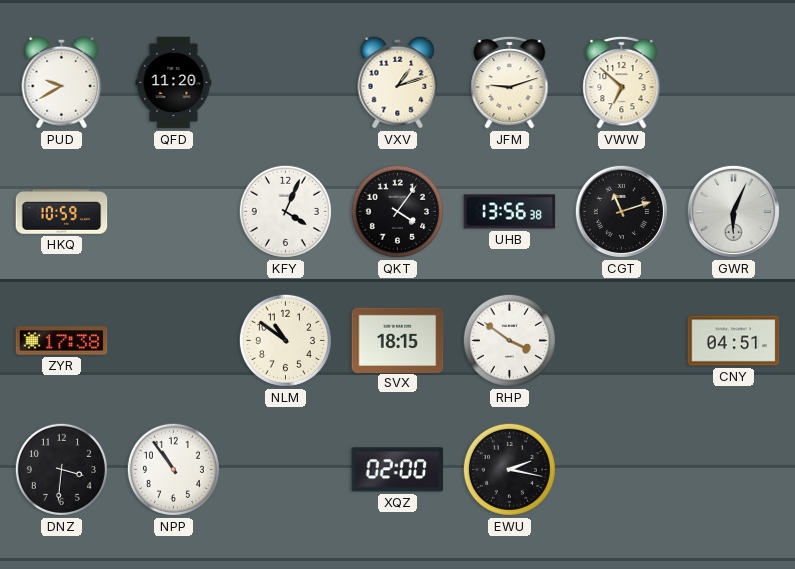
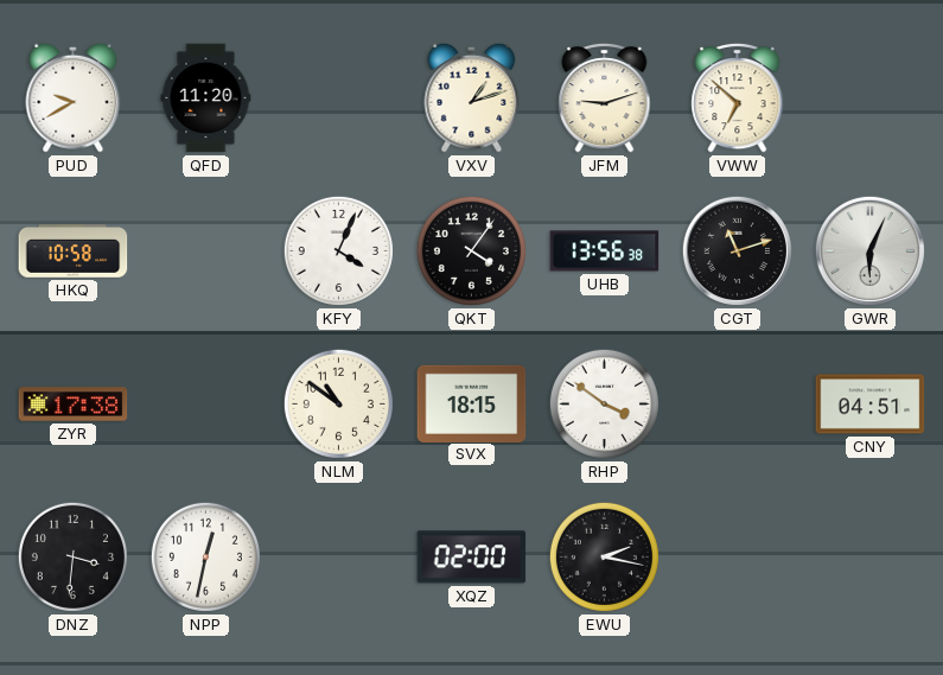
HKQ: 10:59 -> 10:58
NPP: 10:54 -> 12:32
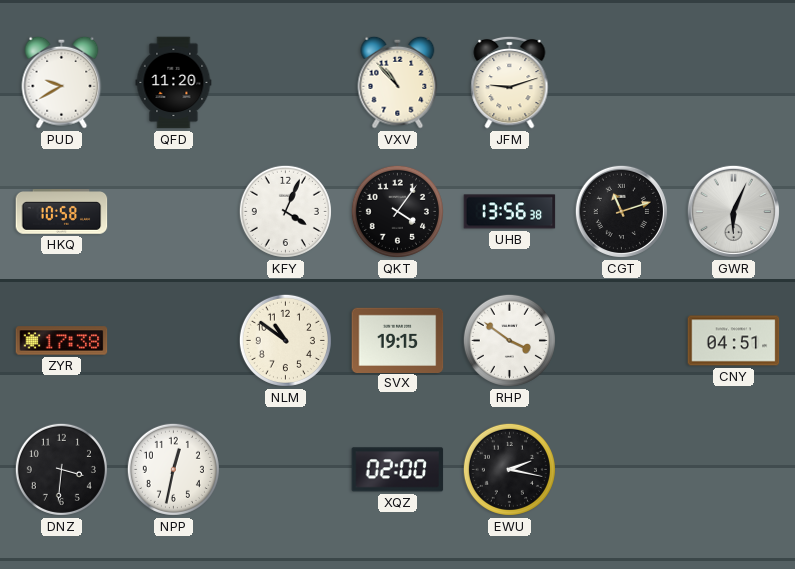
VXV: 1:12 -> 10:53
VWW: 6:52 -> none
SVX: 18:15 -> 19:15
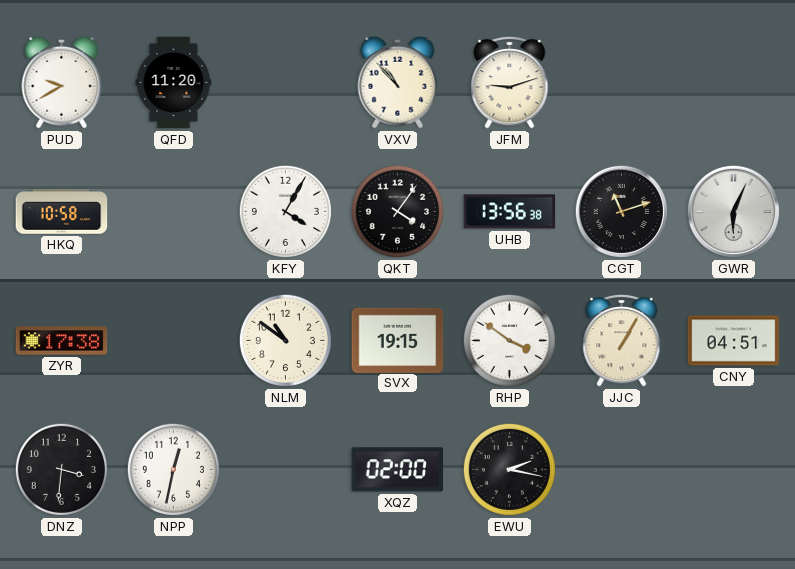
KFY: 4:04 -> 4:05
JJC: none -> 1:05
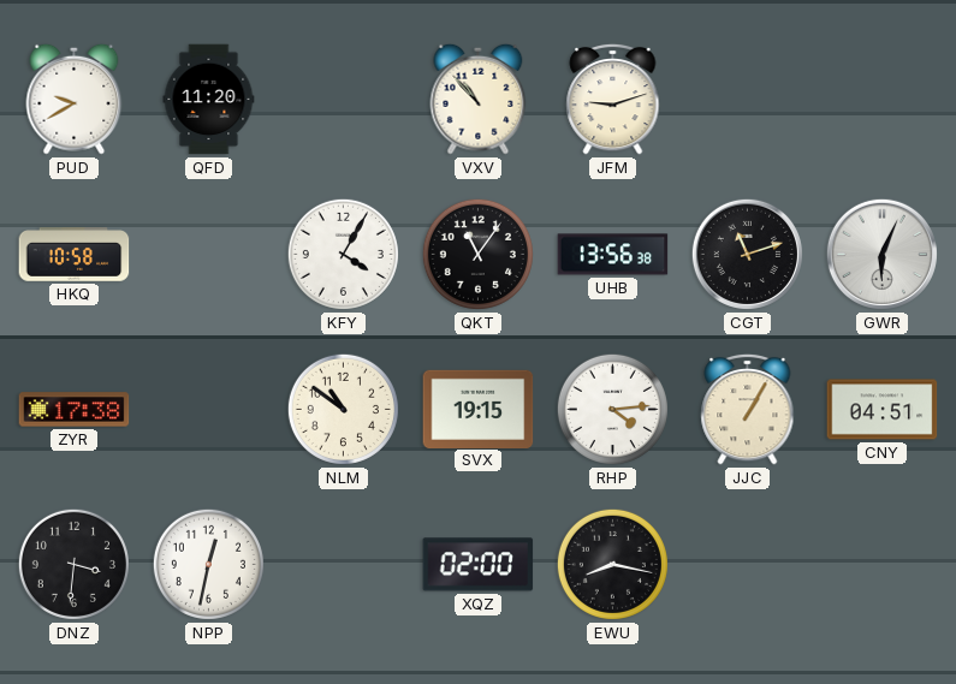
QKT: 4:06 -> 11:06
RHP: 3:51 -> 4:14
EWU: 2:17 -> 8:17
